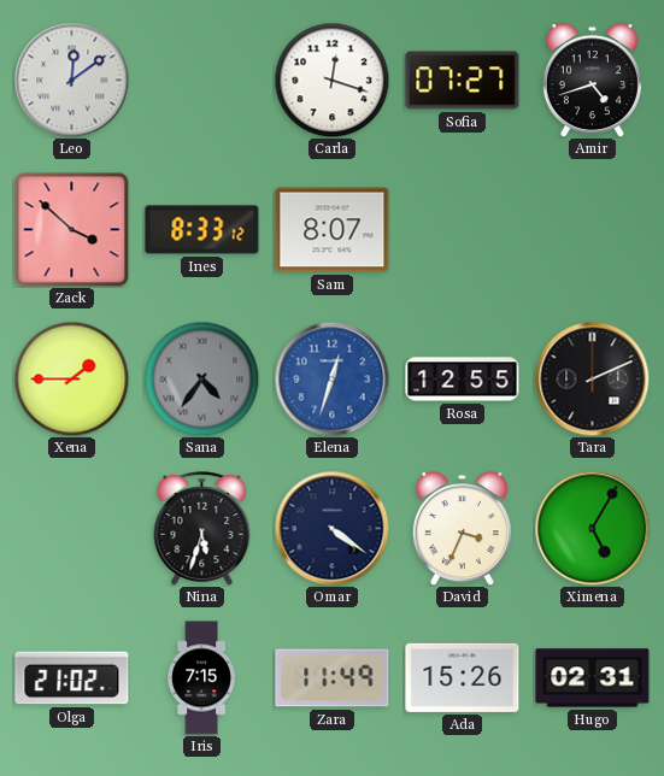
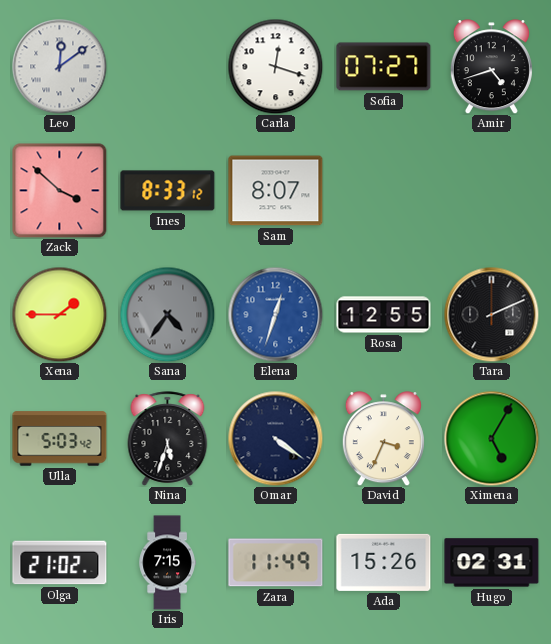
Ulla: none -> 5:03
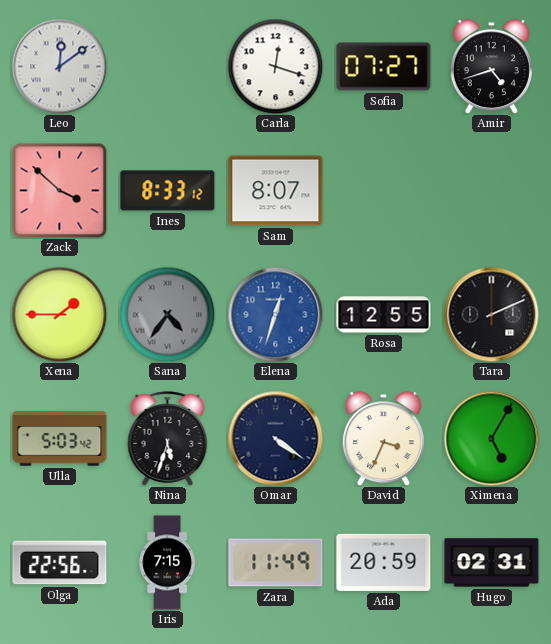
Olga: 21:02 -> 22:56
Ada: 15:26 -> 20:59
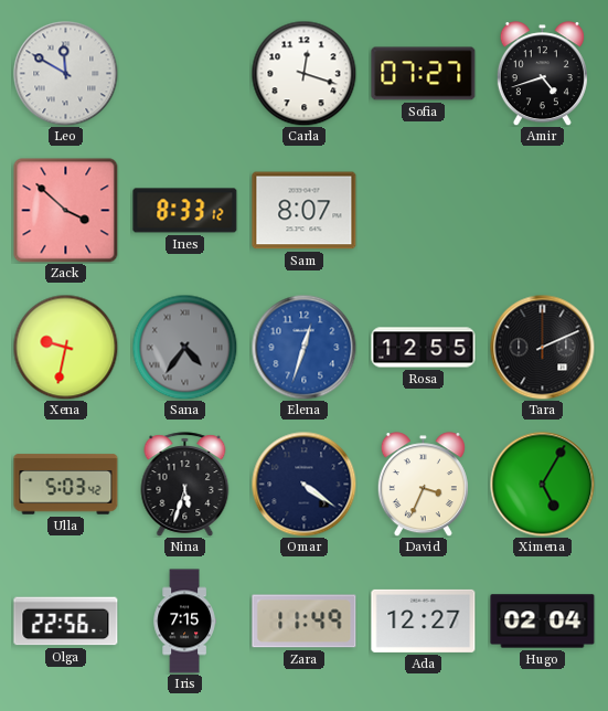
Leo: 12:09 -> 11:50
Xena: 1:45 -> 9:32
Ada: 20:59 -> 12:27
Hugo: 02:31 -> 02:04
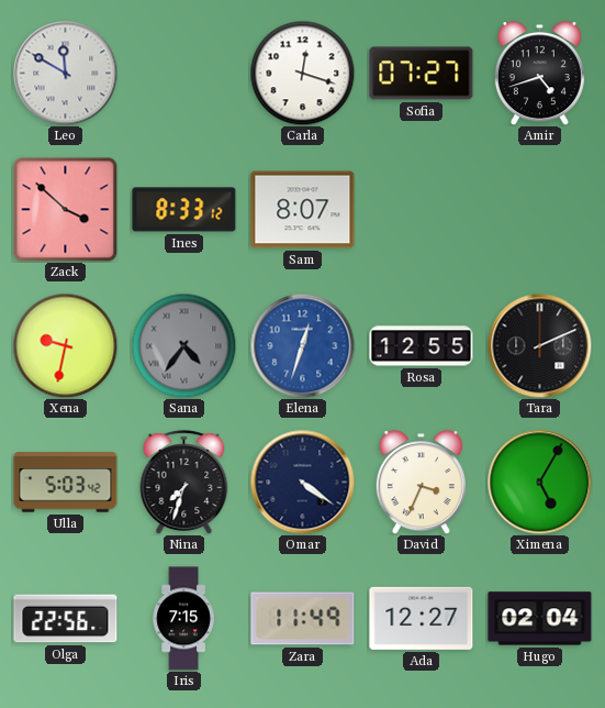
Nina: 5:33 -> 7:33
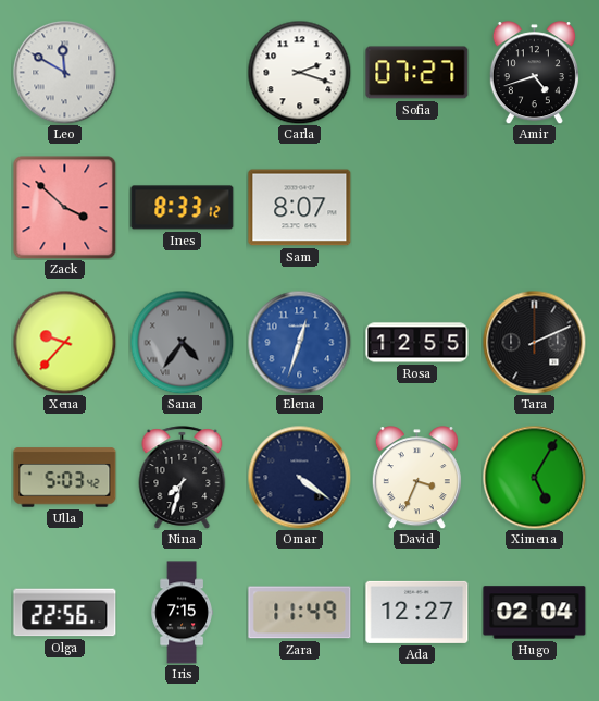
Carla: 12:18 -> 2:18
Xena: 9:32 -> 9:37
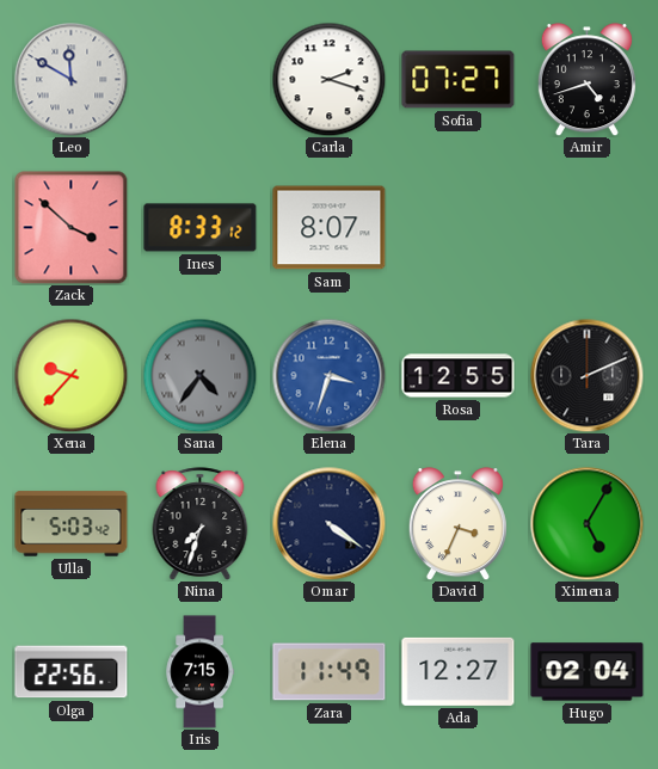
Elena: 12:33 -> 3:33
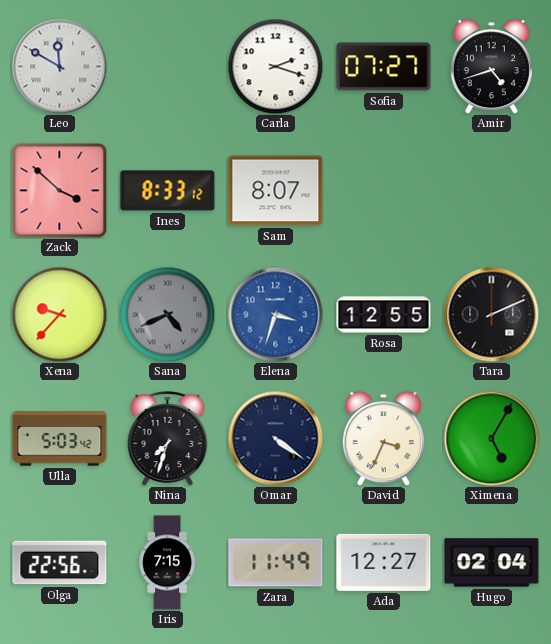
Sana: 4:36 -> 4:41
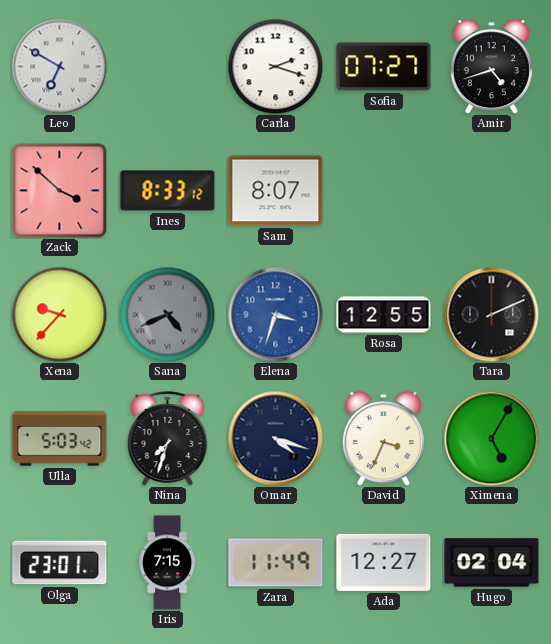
Leo: 11:50 -> 6:50
Omar: 4:21 -> 4:18
Olga: 22:56 -> 23:01
